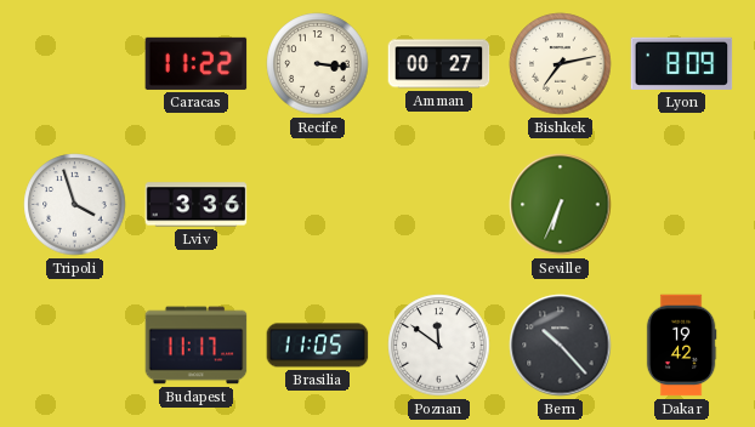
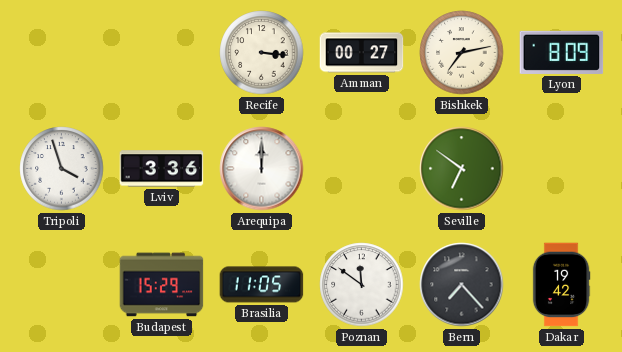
Caracas: 11:22 -> none
Arequipa: none -> 12:00
Seville: 6:34 -> 6:51
Budapest: 11:17 -> 15:29
Bern: 10:23 -> 7:23
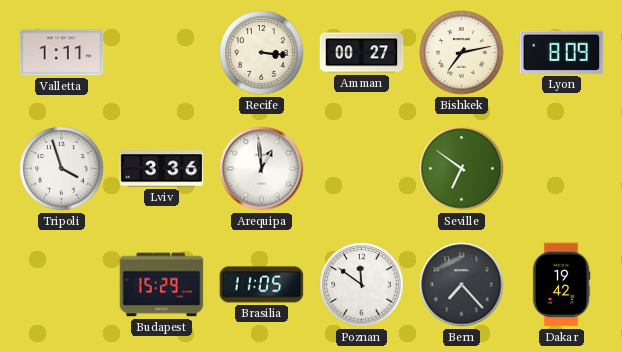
Valletta: none -> 1:11
Arequipa: 12:00 -> 12:59
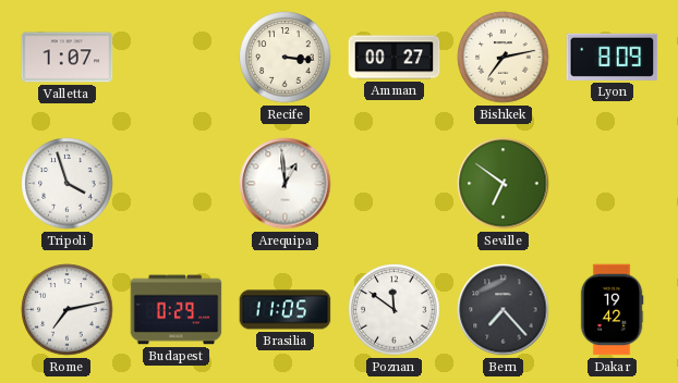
Valletta: 1:11 -> 1:07
Lviv: 3:36 -> none
Rome: none -> 7:13
Budapest: 15:29 -> 0:29
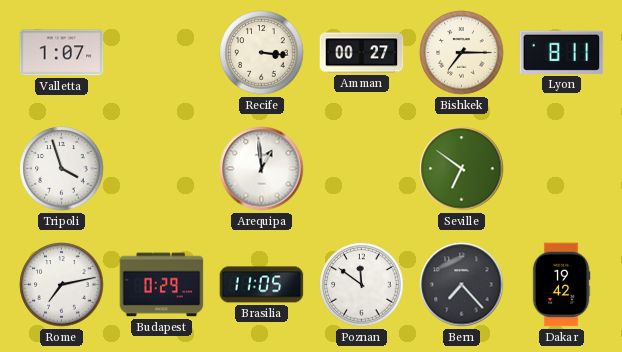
Bishkek: 7:13 -> 7:15
Lyon: 8:09 -> 8:11
